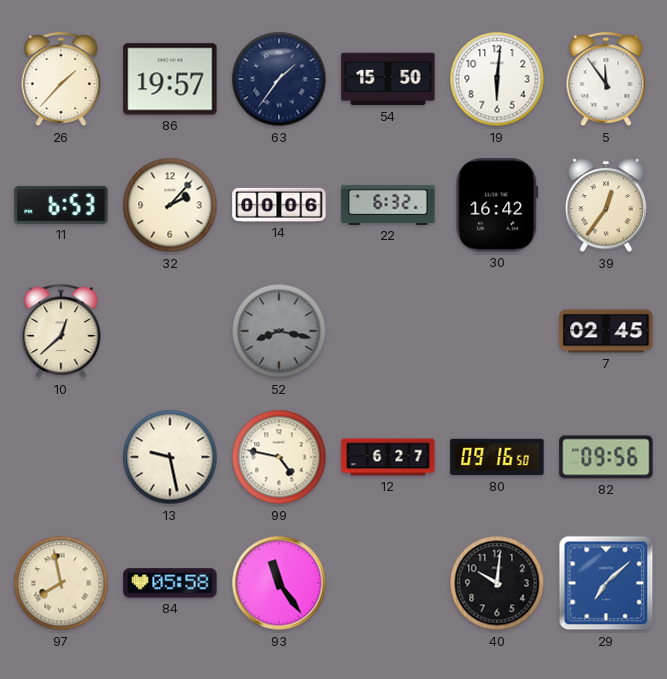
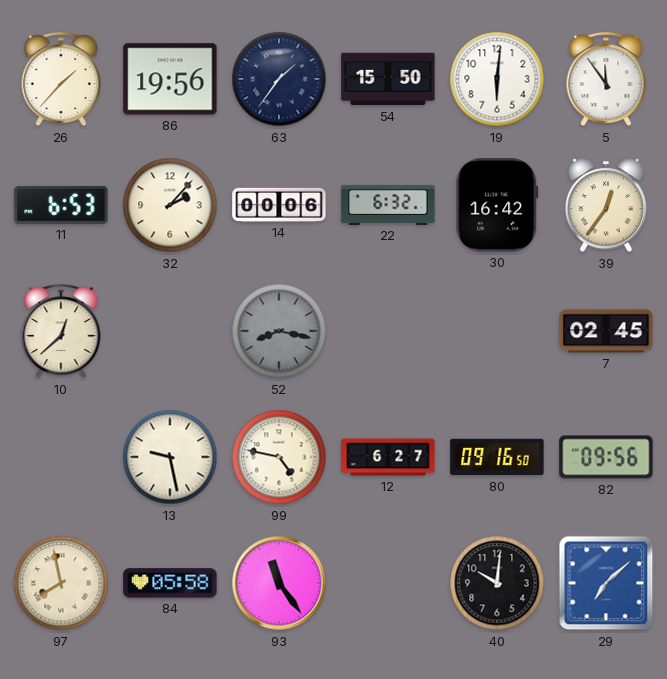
86: 19:57 -> 19:56
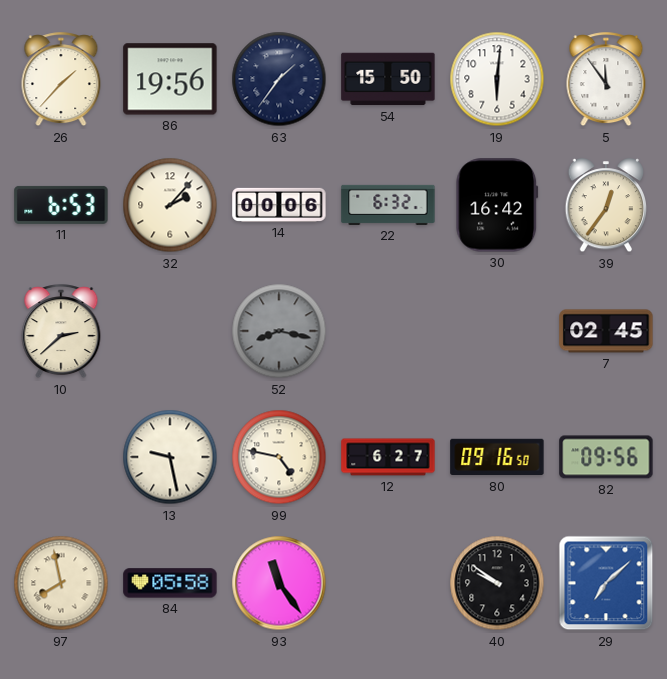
10: 12:38 -> 2:38
40: 10:01 -> 9:51
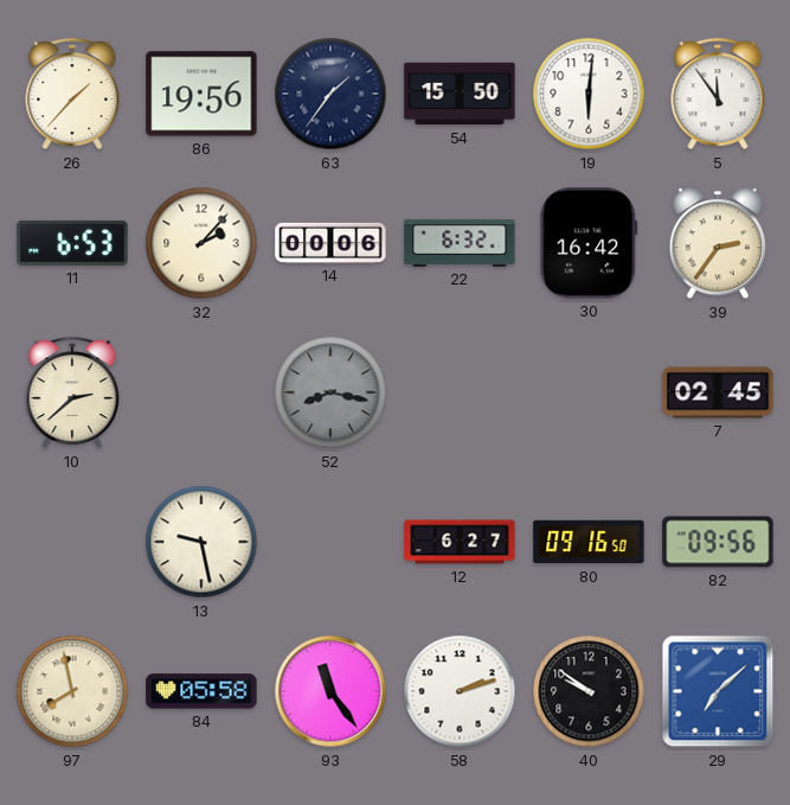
39: 12:36 -> 2:36
99: 4:47 -> none
58: none -> 2:12
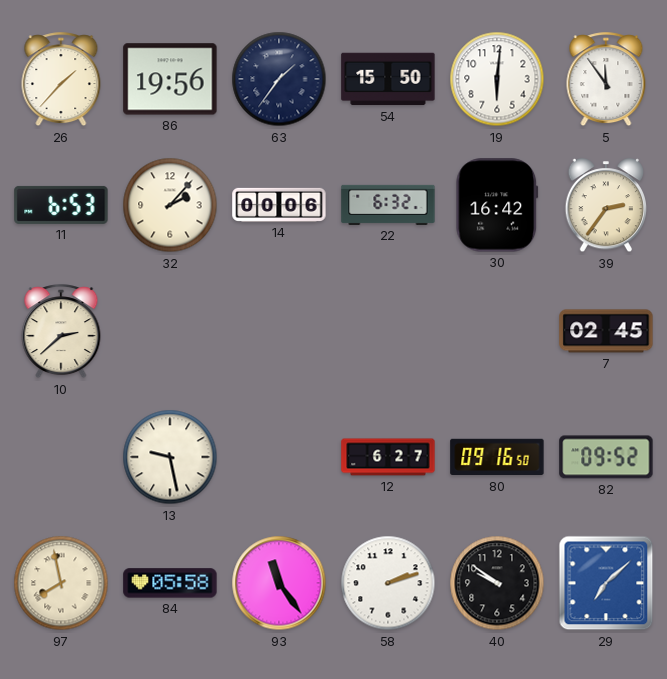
52: 8:17 -> none
82: 09:56 -> 09:52
